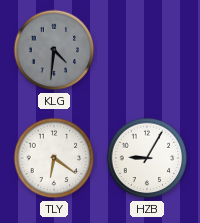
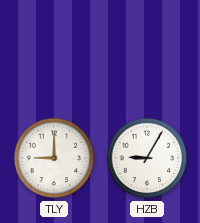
KLG: 4:31 -> none
TLY: 6:21 -> 9:00
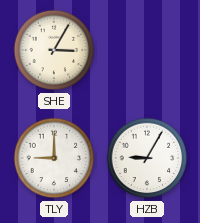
SHE: none -> 3:05
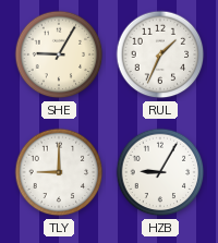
SHE: 3:05 -> 9:05
RUL: none -> 1:34
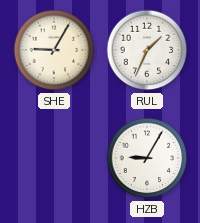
TLY: 9:00 -> none
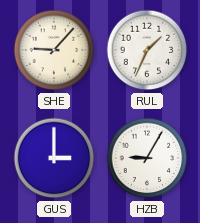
SHE: 9:05 -> 9:07
GUS: none -> 3:00
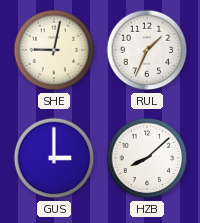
SHE: 9:07 -> 9:02
HZB: 9:05 -> 8:08
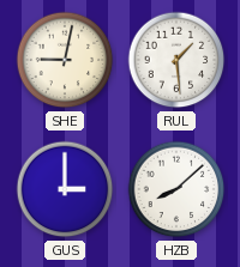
RUL: 1:34 -> 1:29
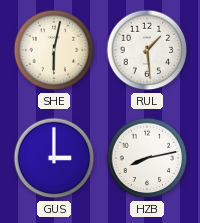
SHE: 9:02 -> 6:02
HZB: 8:08 -> 8:13
